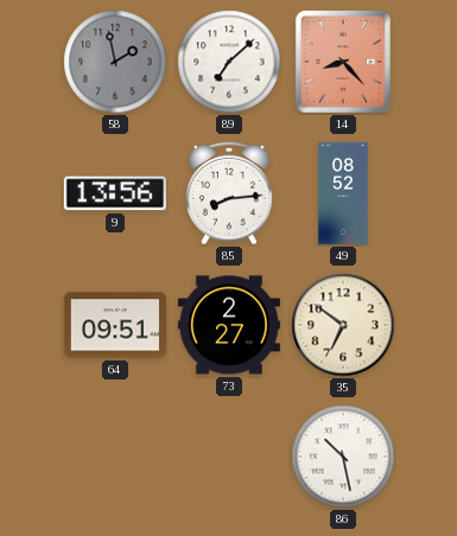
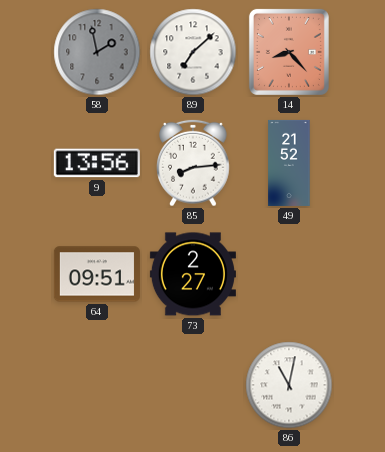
49: 08:52 -> 21:52
35: 6:51 -> none
86: 10:28 -> 11:02
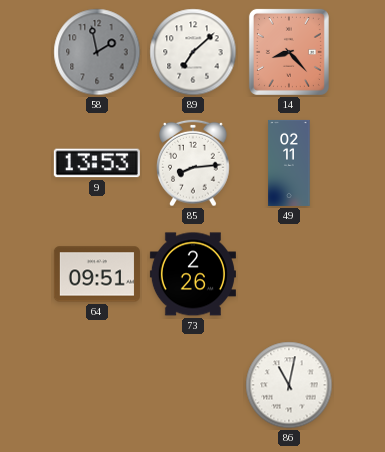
9: 13:56 -> 13:53
49: 21:52 -> 02:11
73: 2:27 -> 2:26
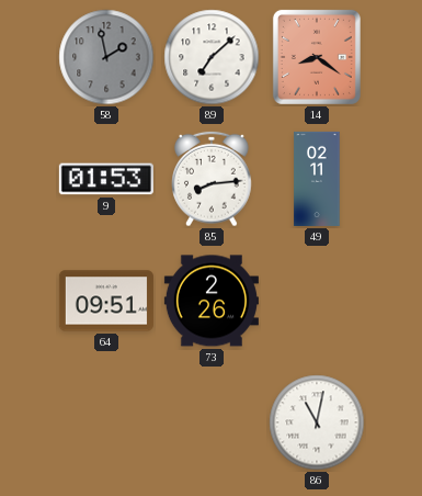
14: 8:23 -> 8:21
9: 13:53 -> 01:53
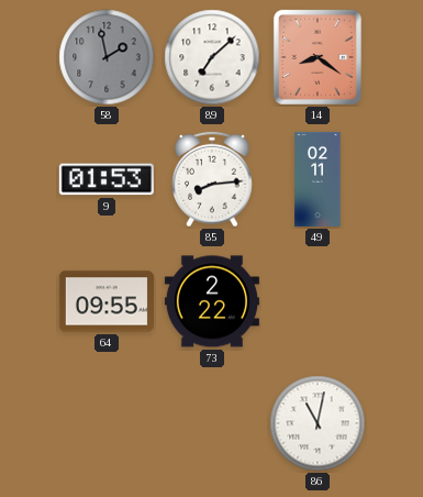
64: 09:51 -> 09:55
73: 2:26 -> 2:22
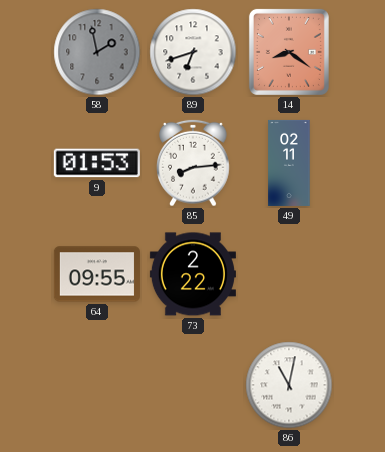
89: 7:08 -> 6:42
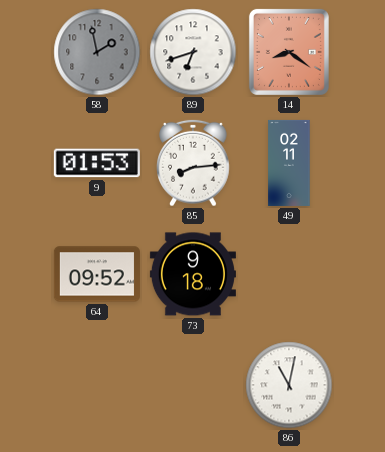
64: 09:55 -> 09:52
73: 2:22 -> 9:18
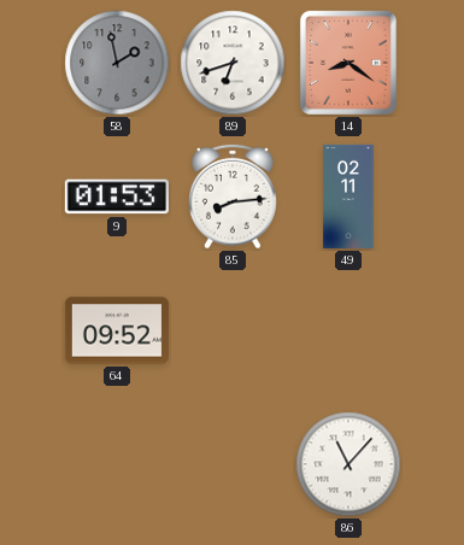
73: 9:18 -> none
86: 11:02 -> 11:07
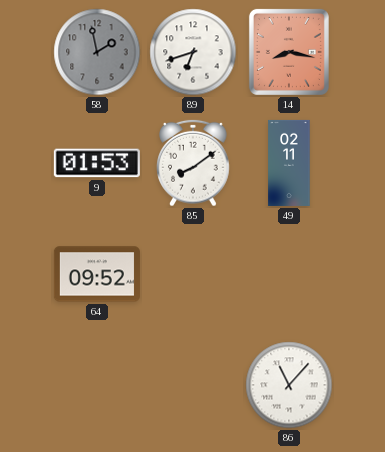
14: 8:21 -> 8:17
85: 8:14 -> 8:09
